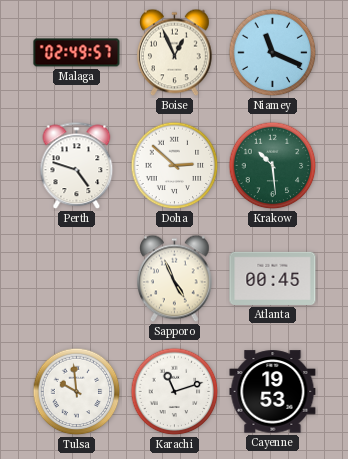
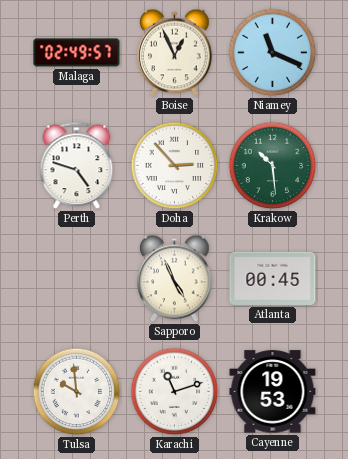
Doha: 2:52 -> 2:53
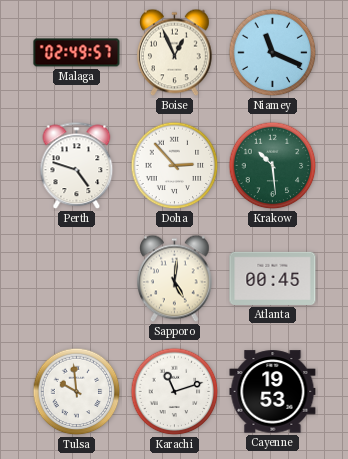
Sapporo: 4:56 -> 5:01
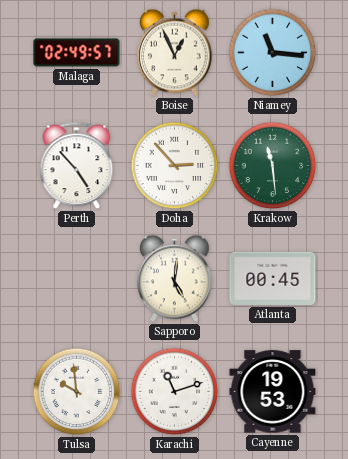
Niamey: 11:19 -> 11:16
Perth: 4:48 -> 4:53
Krakow: 10:29 -> 11:29
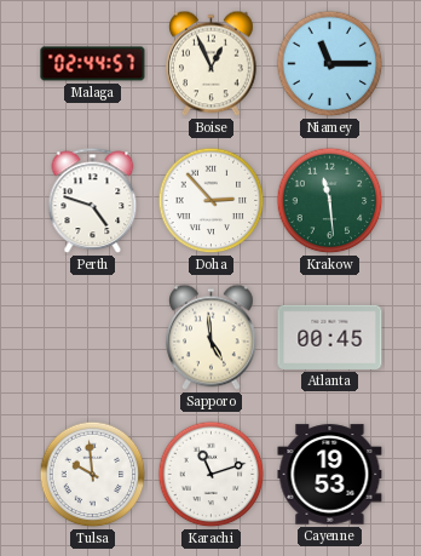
Malaga: 02:49 -> 02:44
Niamey: 11:16 -> 11:15
Perth: 4:53 -> 4:48
Sapporo: 5:01 -> 4:59
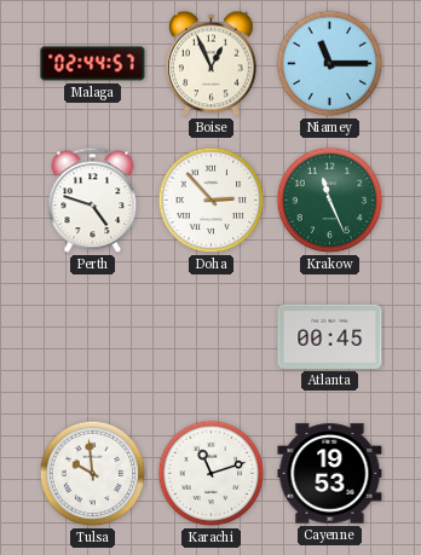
Krakow: 11:29 -> 11:26
Sapporo: 4:59 -> none
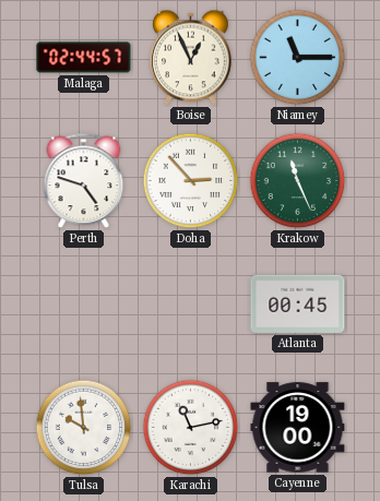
Karachi: 11:12 -> 11:13
Cayenne: 19:53 -> 19:00
